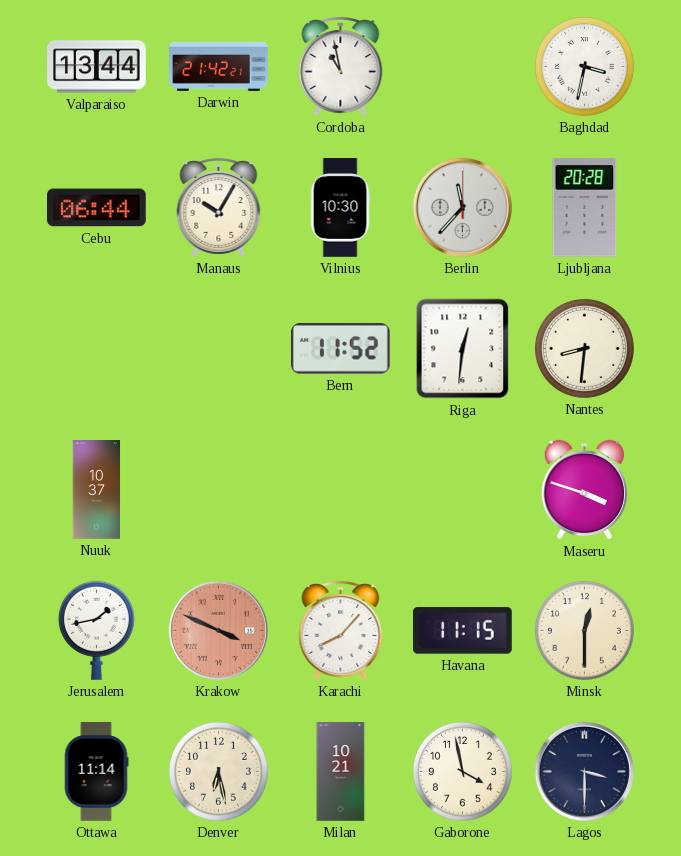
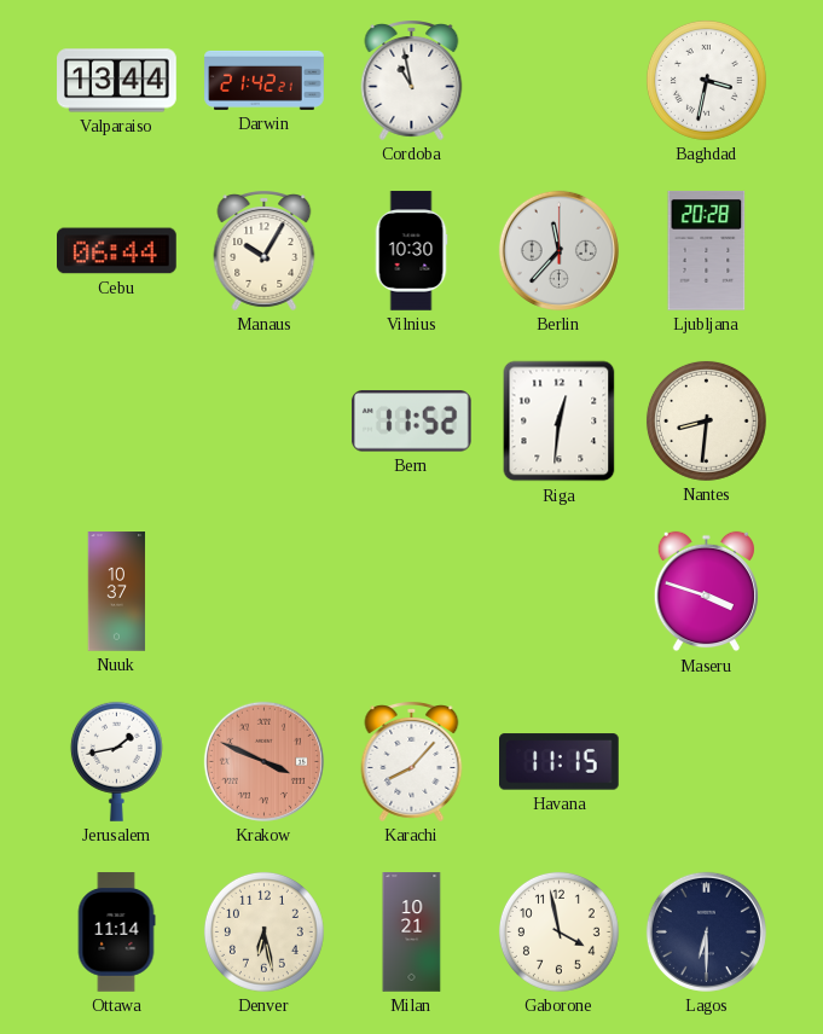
Minsk: 12:30 -> none
Lagos: 3:30 -> 6:30
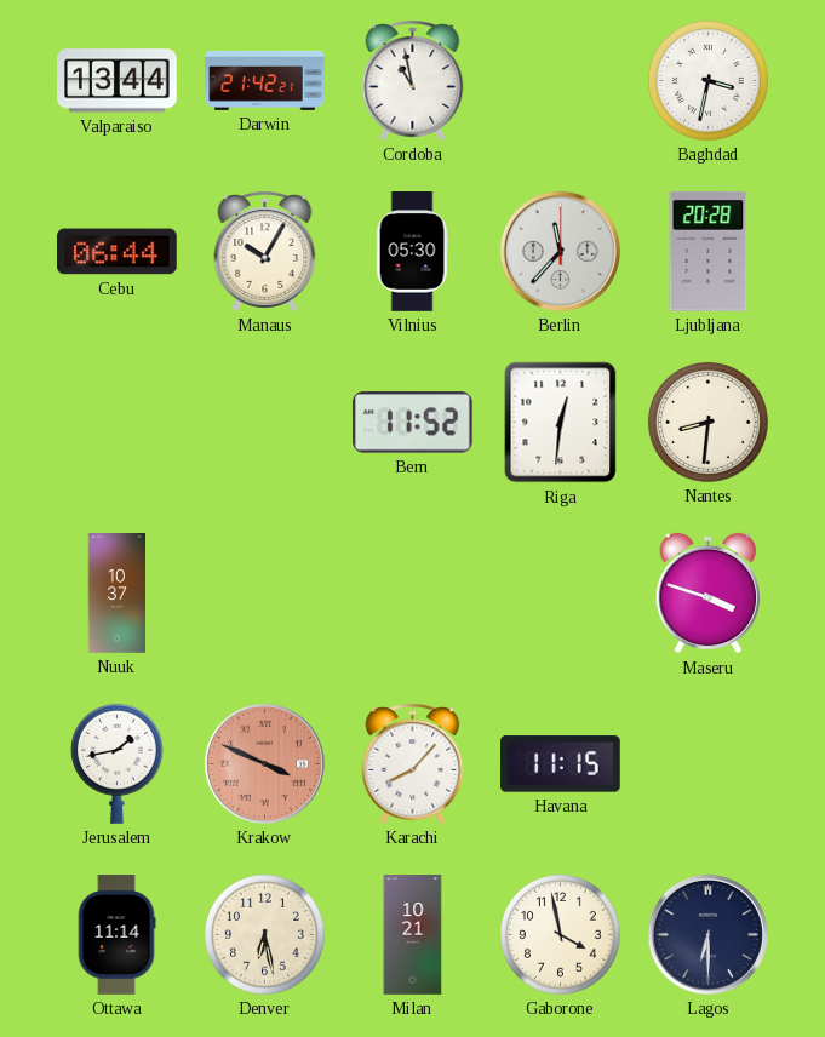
Vilnius: 10:30 -> 05:30
